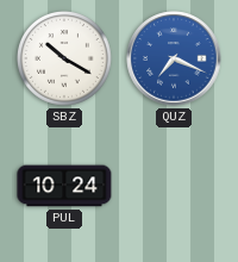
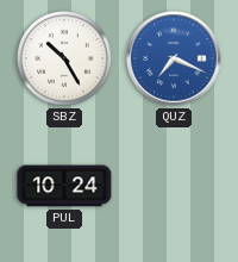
SBZ: 10:20 -> 10:25
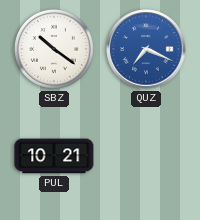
SBZ: 10:25 -> 10:21
PUL: 10:24 -> 10:21
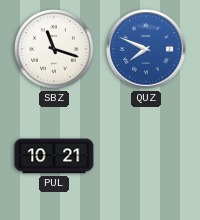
SBZ: 10:21 -> 11:18
QUZ: 7:19 -> 7:49
